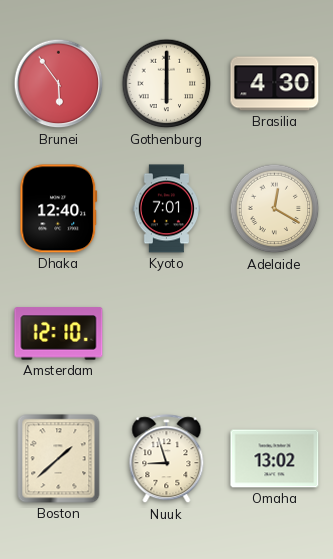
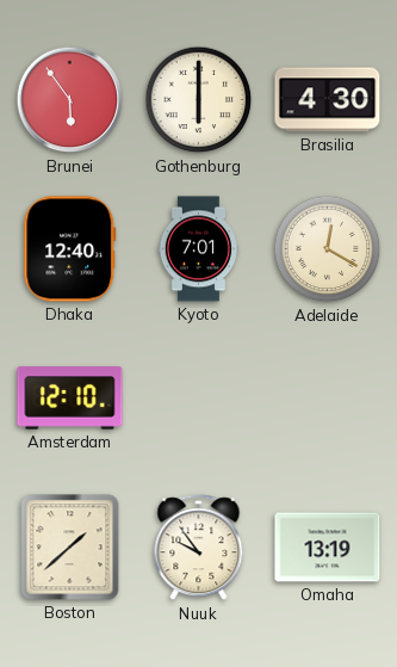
Nuuk: 8:57 -> 9:54
Omaha: 13:02 -> 13:19
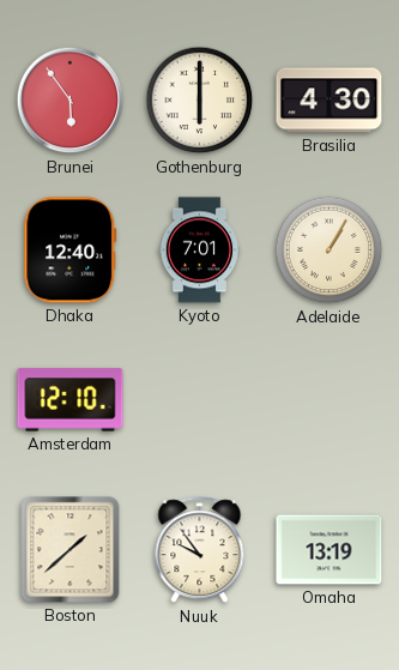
Adelaide: 12:20 -> 1:05
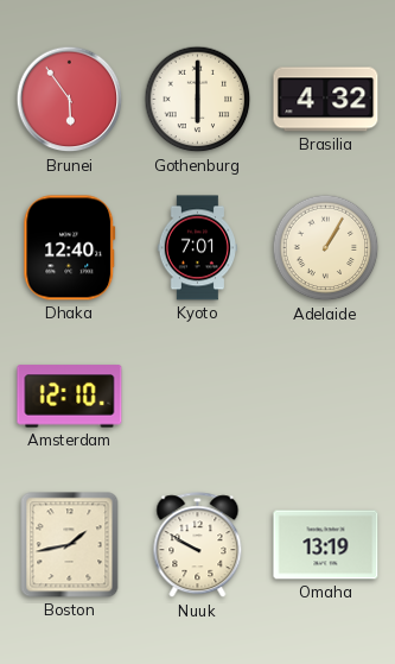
Brasilia: 4:30 -> 4:32
Boston: 1:38 -> 1:43
Nuuk: 9:54 -> 9:50
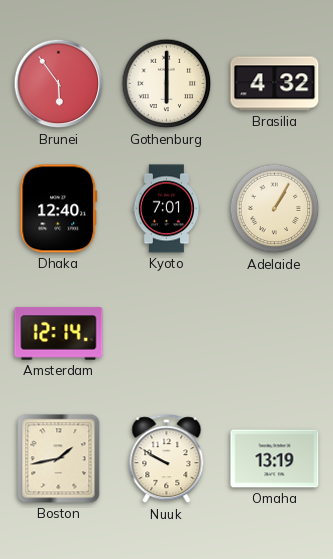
Amsterdam: 12:10 -> 12:14
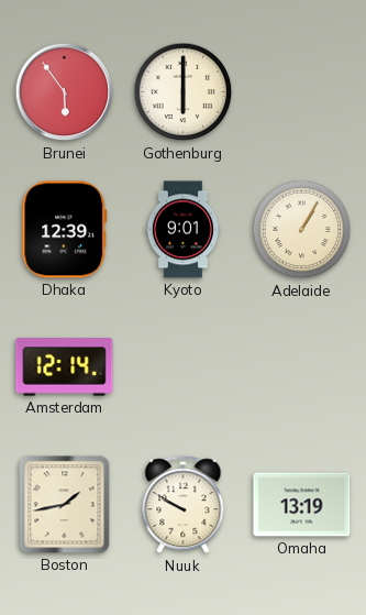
Brasilia: 4:32 -> none
Dhaka: 12:40 -> 12:39
Kyoto: 7:01 -> 9:01
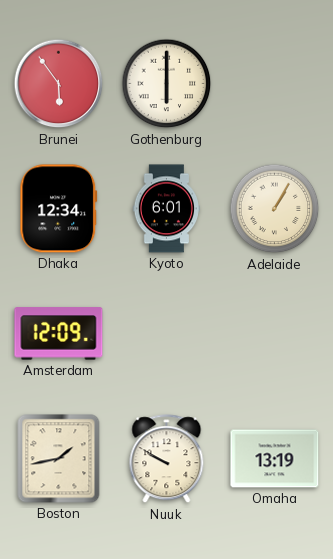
Dhaka: 12:39 -> 12:34
Kyoto: 9:01 -> 6:01
Amsterdam: 12:14 -> 12:09
